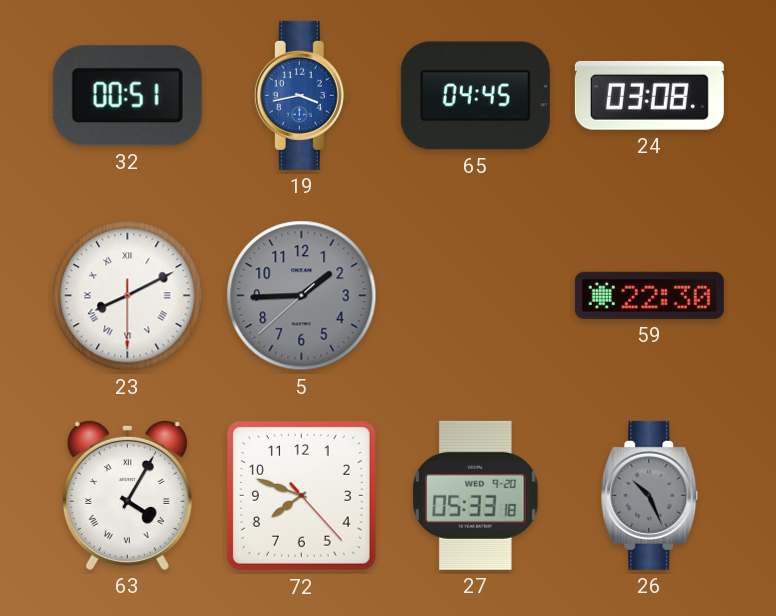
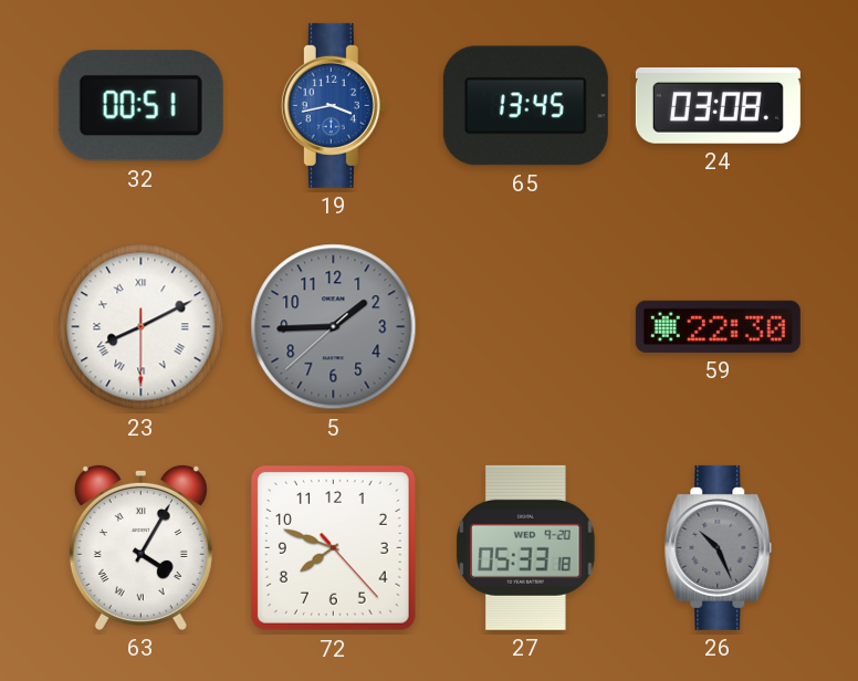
65: 04:45 -> 13:45
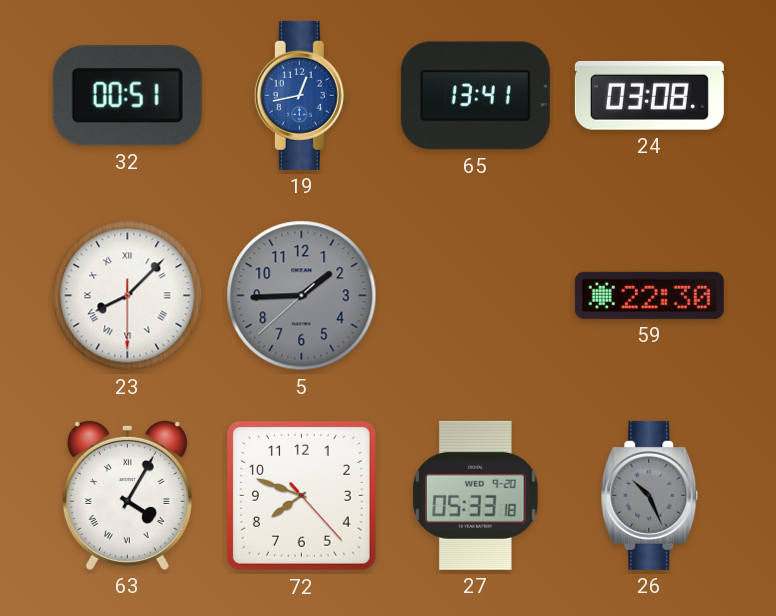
19: 3:43 -> 12:43
65: 13:45 -> 13:41
23: 8:10 -> 8:07
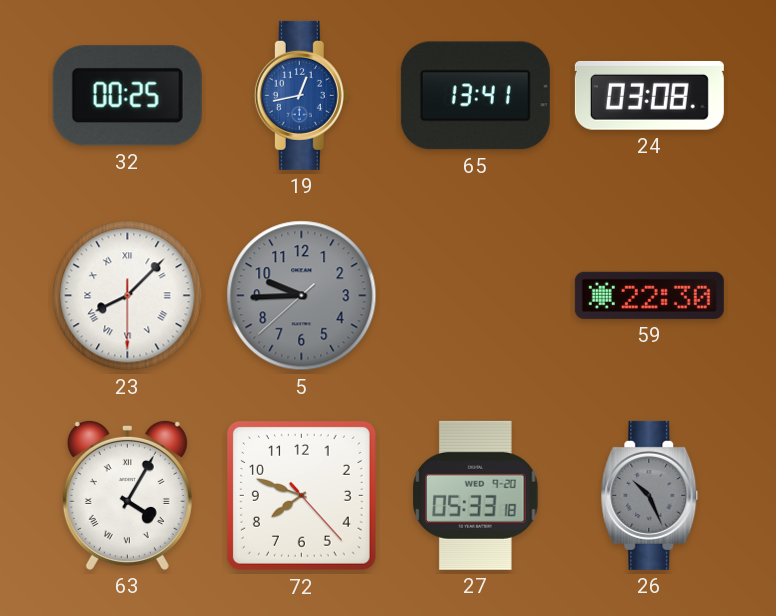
32: 00:51 -> 00:25
5: 1:44 -> 9:44
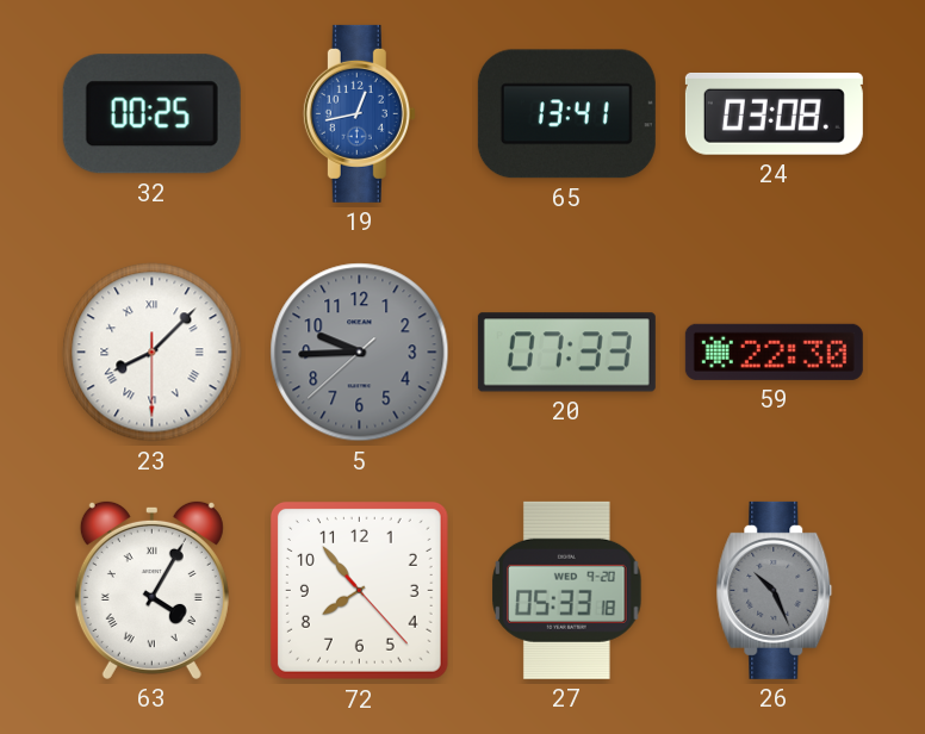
20: none -> 07:33
72: 7:48 -> 7:53
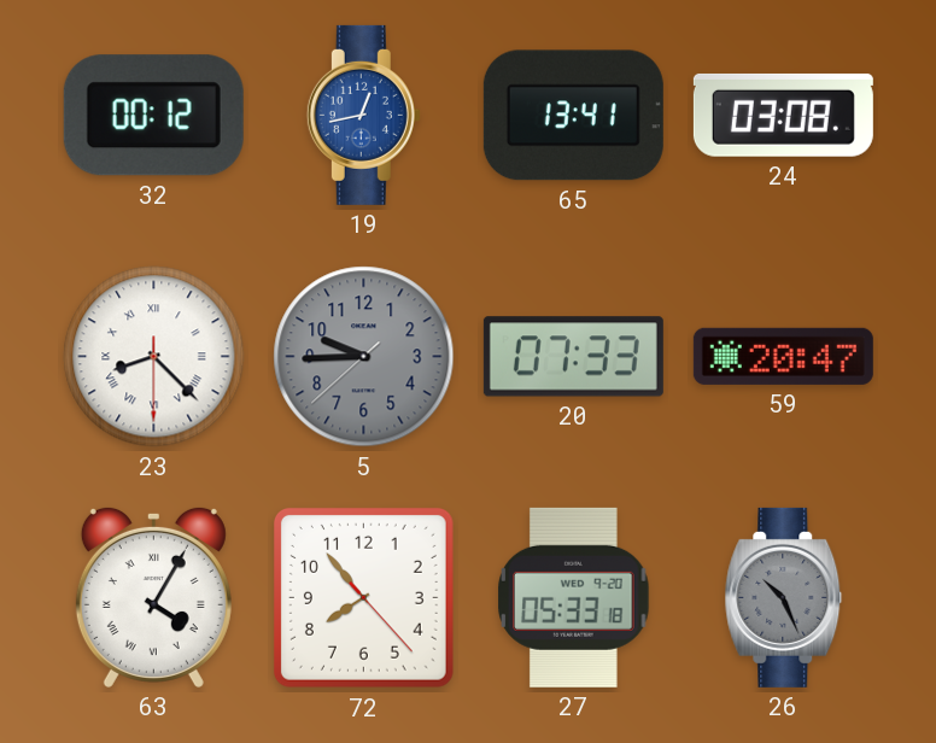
32: 00:25 -> 00:12
23: 8:07 -> 8:22
59: 22:30 -> 20:47
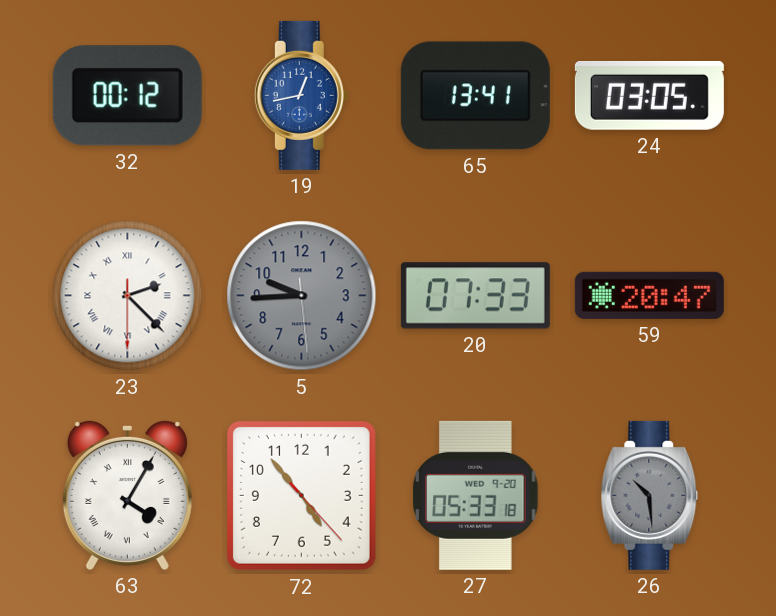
24: 03:08 -> 03:05
23: 8:22 -> 2:22
5: 9:44:38 -> 9:44:29
72: 7:53 -> 4:53
26: 10:26 -> 10:29
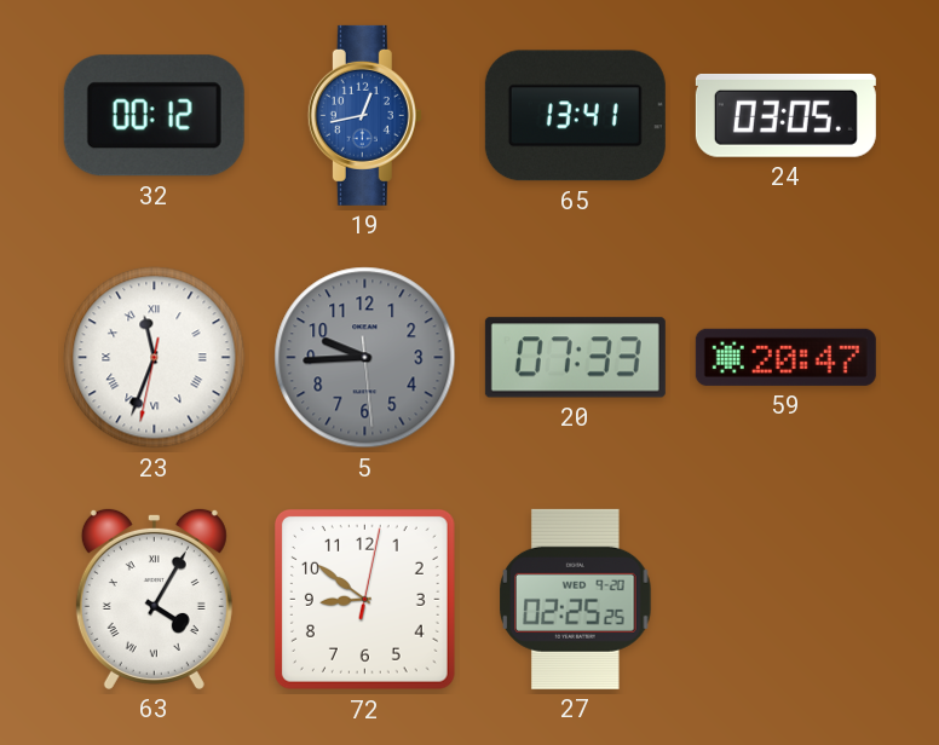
23: 2:22 -> 11:33
72: 4:53 -> 8:51
27: 05:33 -> 02:25
26: 10:29 -> none
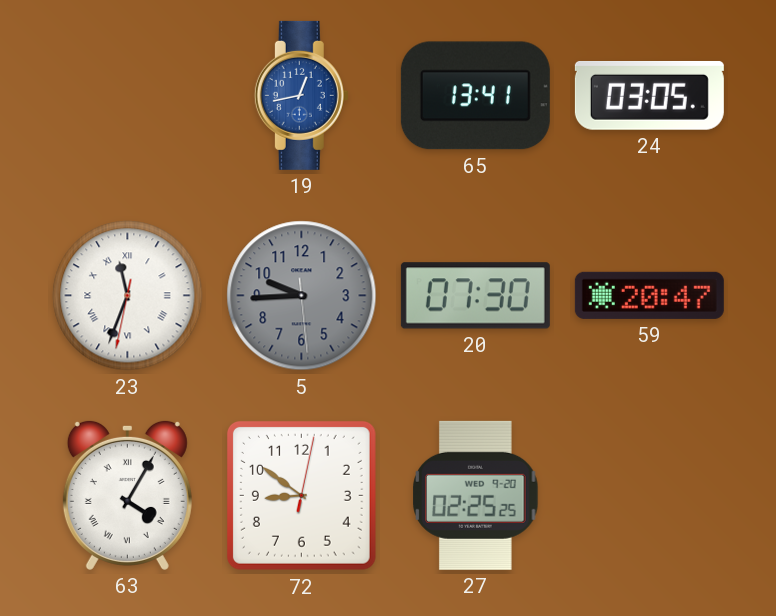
32: 00:12 -> none
20: 07:33 -> 07:30
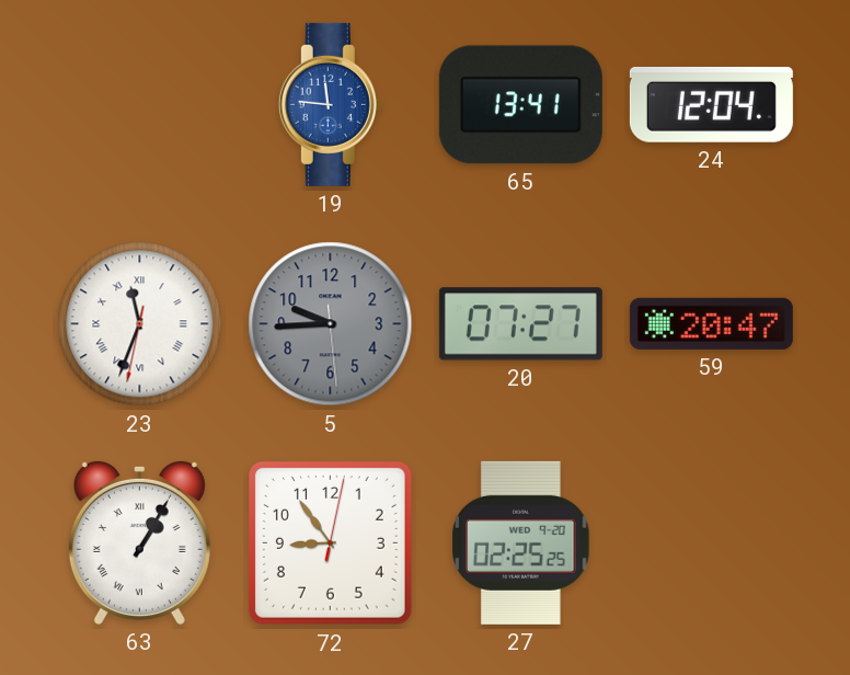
19: 12:43 -> 11:46
24: 03:05 -> 12:04
20: 07:30 -> 07:27
63: 4:05 -> 1:05
72: 8:51 -> 8:54
